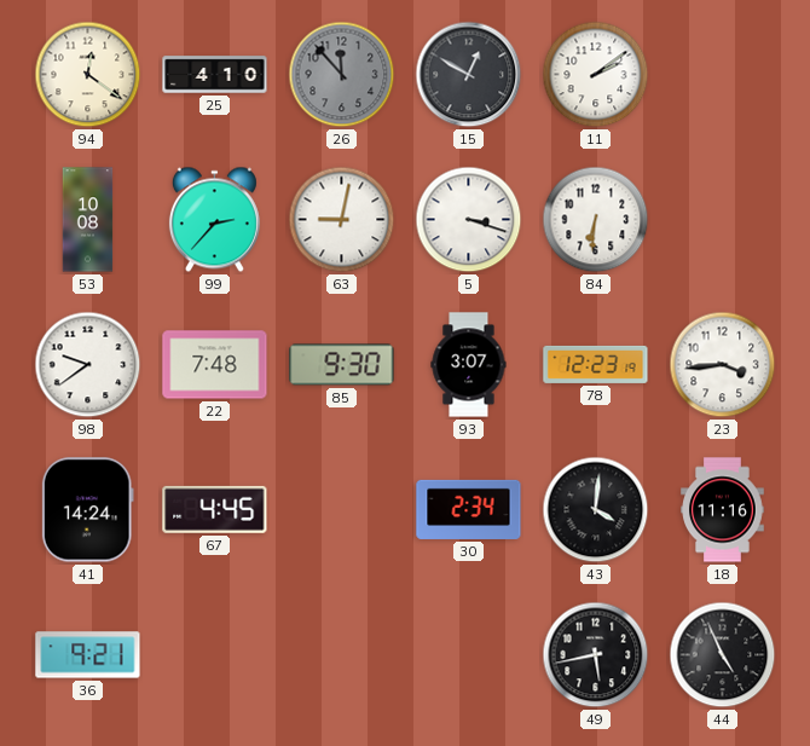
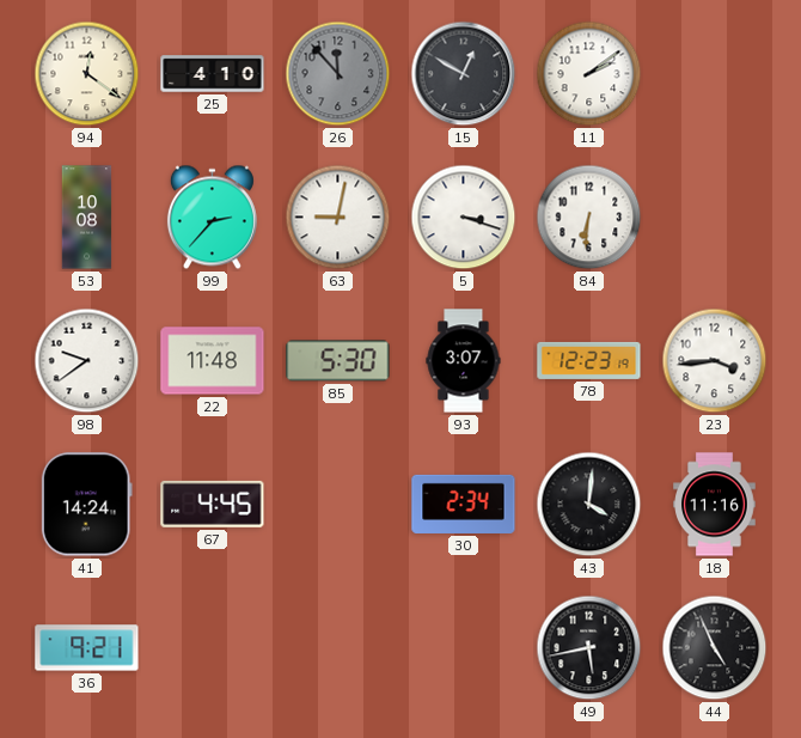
22: 7:48 -> 11:48
85: 9:30 -> 5:30
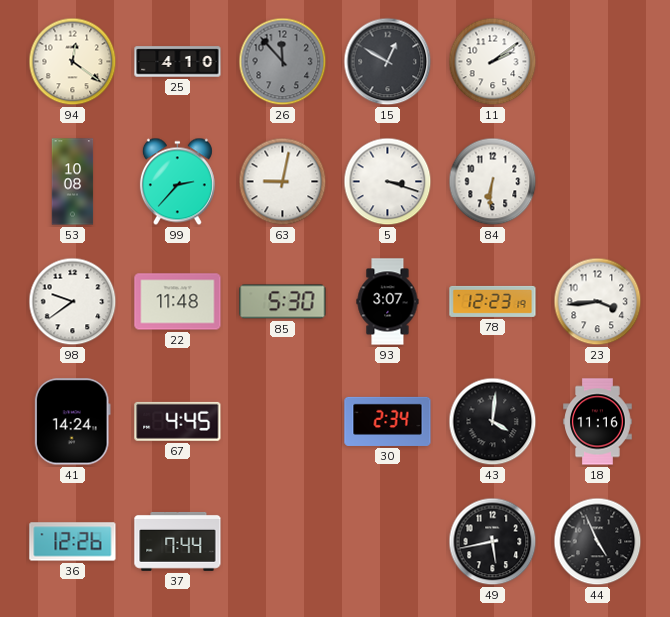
36: 9:21 -> 12:26
37: none -> 7:44
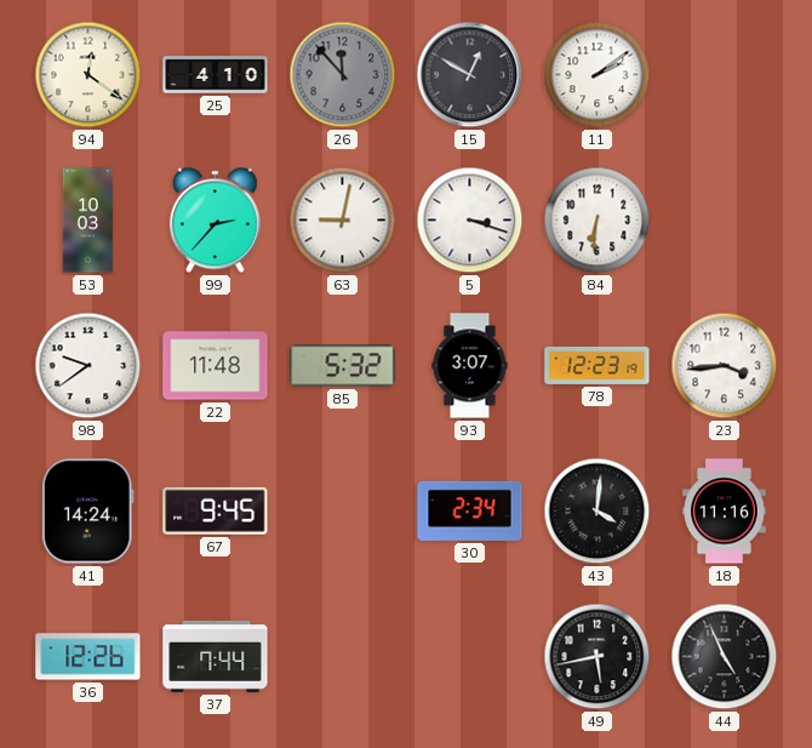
53: 10:08 -> 10:03
85: 5:30 -> 5:32
67: 4:45 -> 9:45
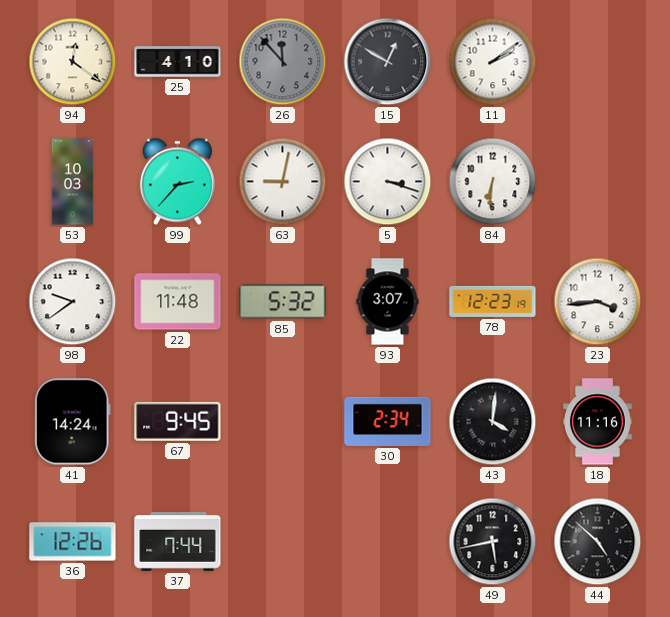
44: 4:56 -> 4:52
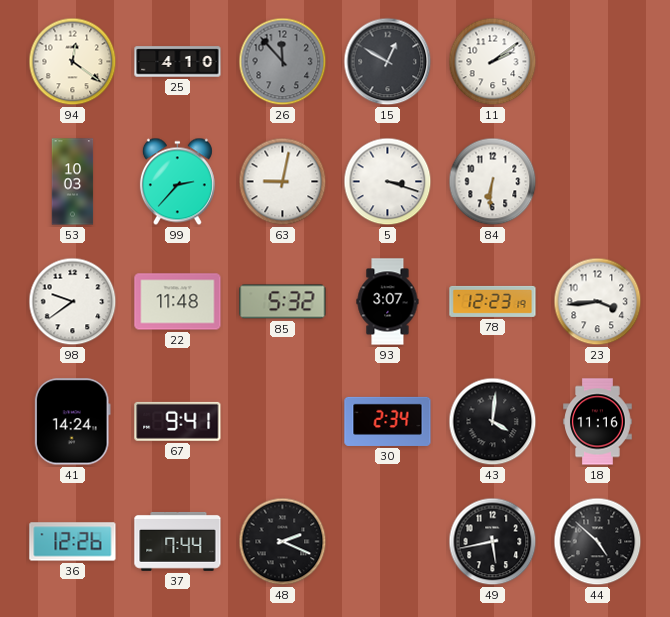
67: 9:45 -> 9:41
48: none -> 2:19
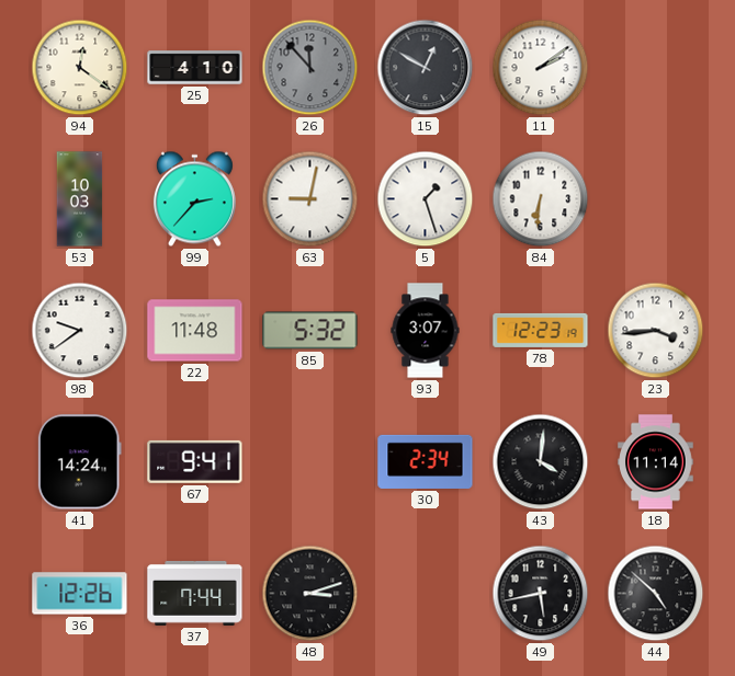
5: 3:18 -> 1:27
18: 11:16 -> 11:14
48: 2:19 -> 3:12
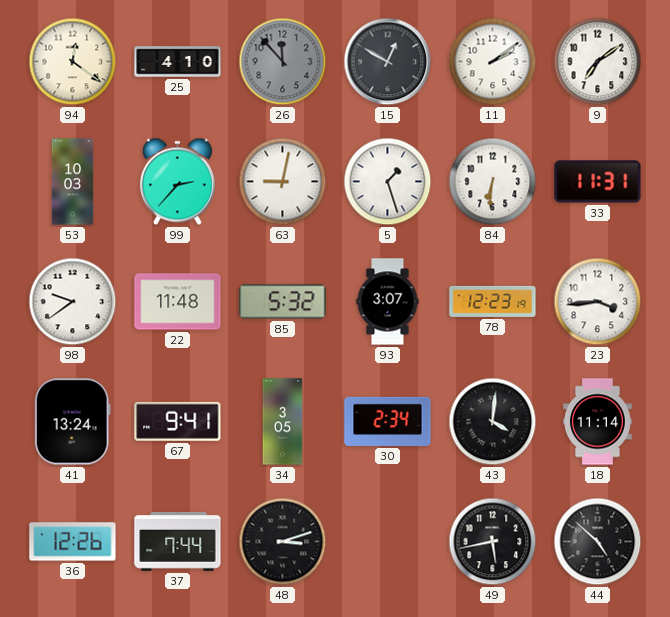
9: none -> 7:09
33: none -> 11:31
41: 14:24 -> 13:24
34: none -> 3:05
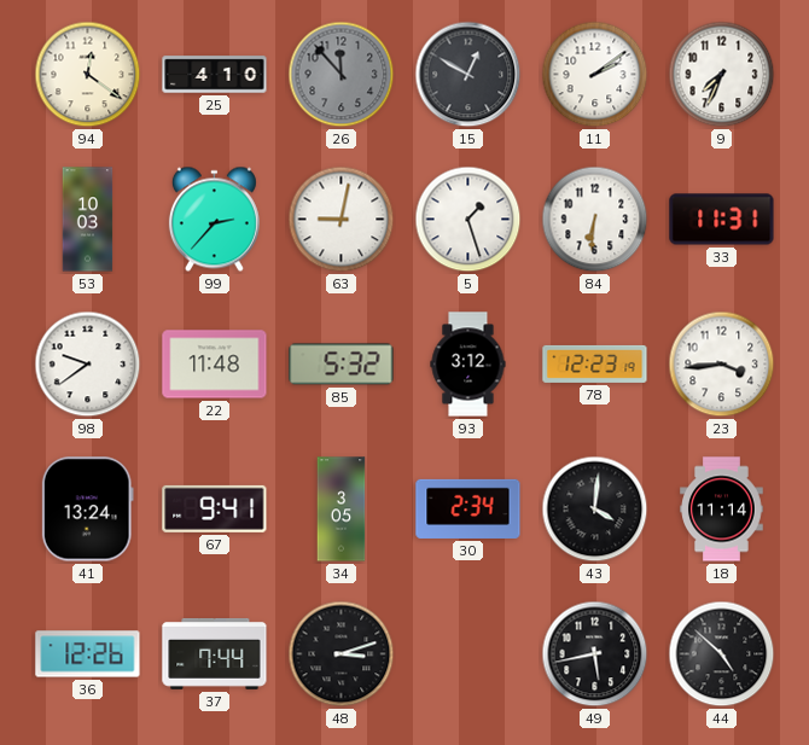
9: 7:09 -> 7:34
93: 3:07 -> 3:12
